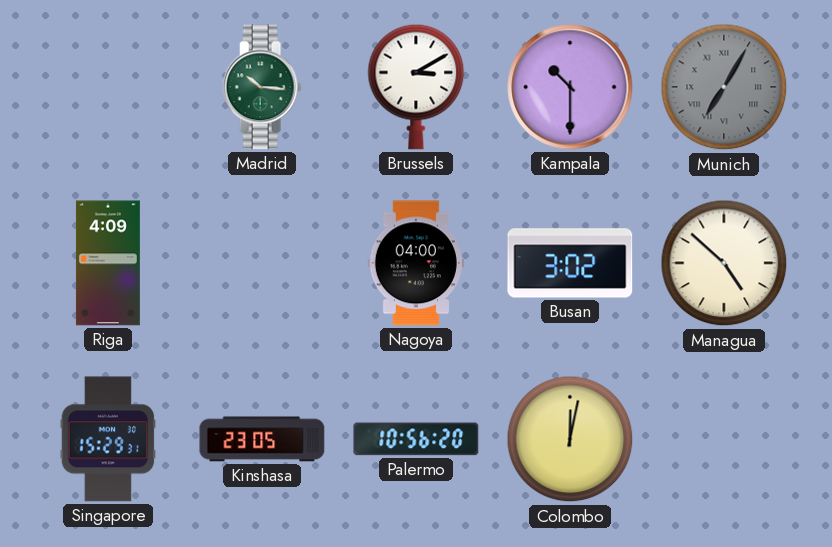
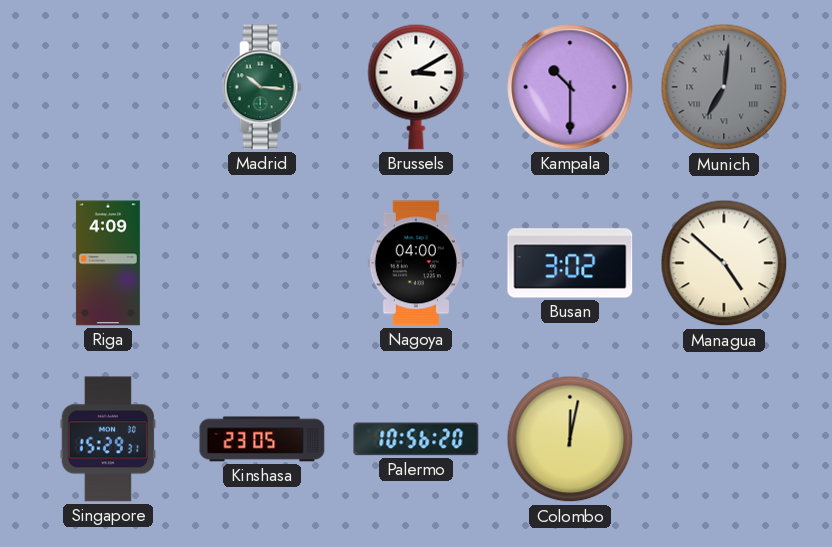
Munich: 7:05 -> 7:01
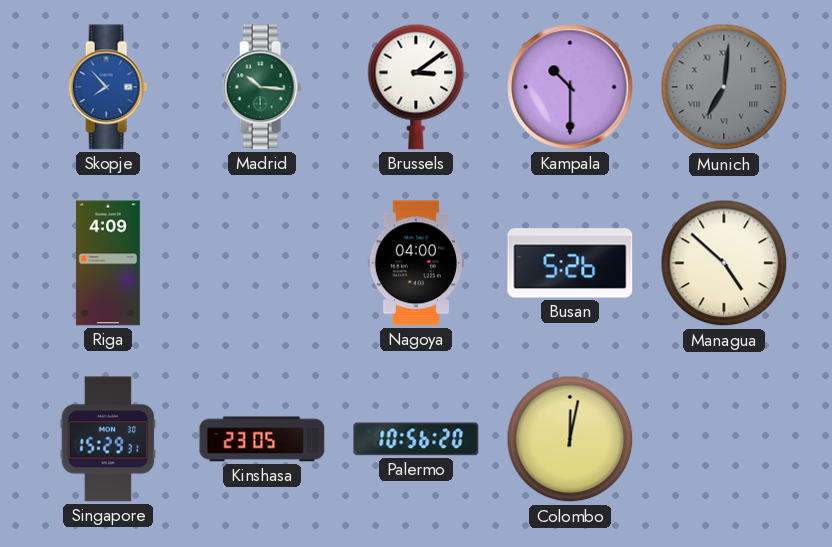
Skopje: none -> 7:53
Brussels: 3:10 -> 3:09
Busan: 3:02 -> 5:26
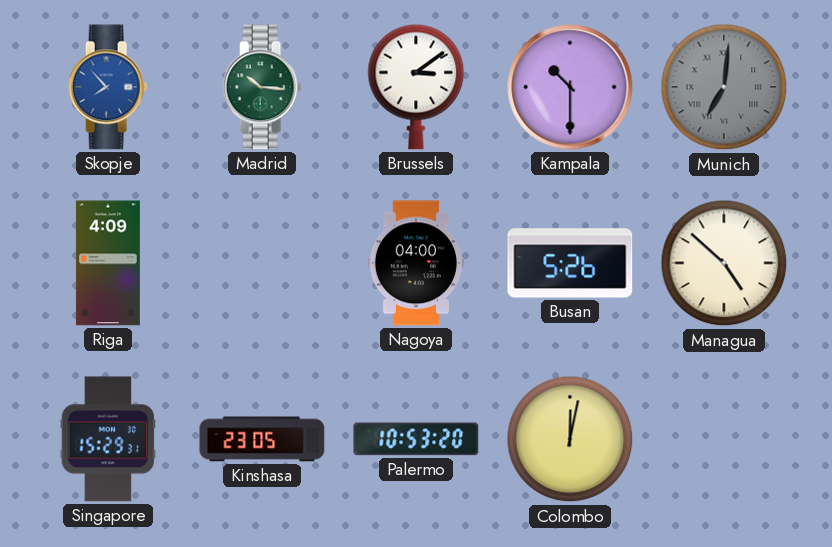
Palermo: 10:56 -> 10:53
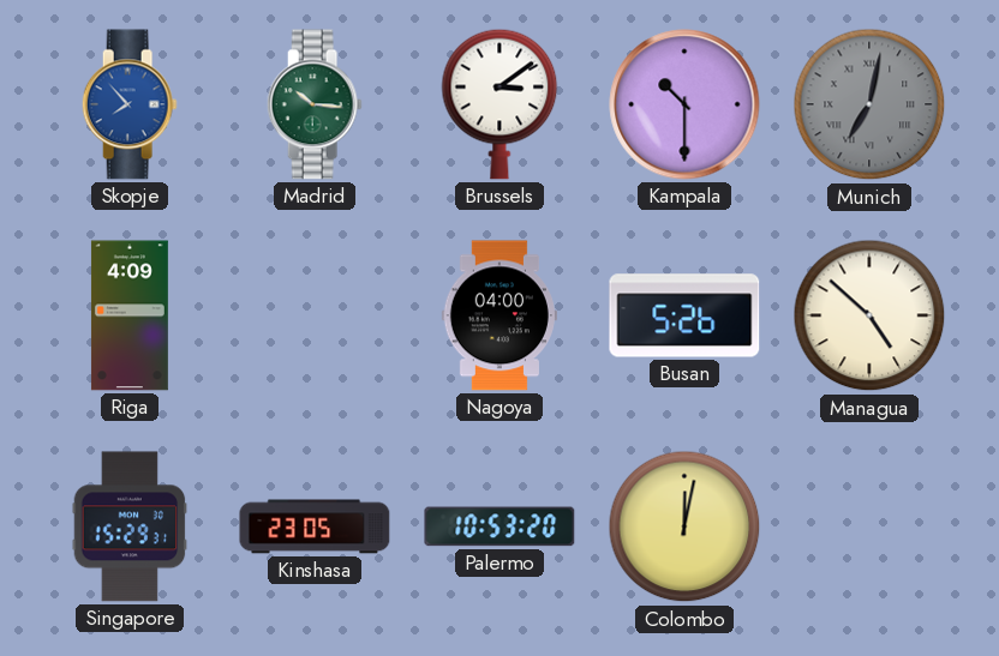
Munich: 7:01 -> 7:02
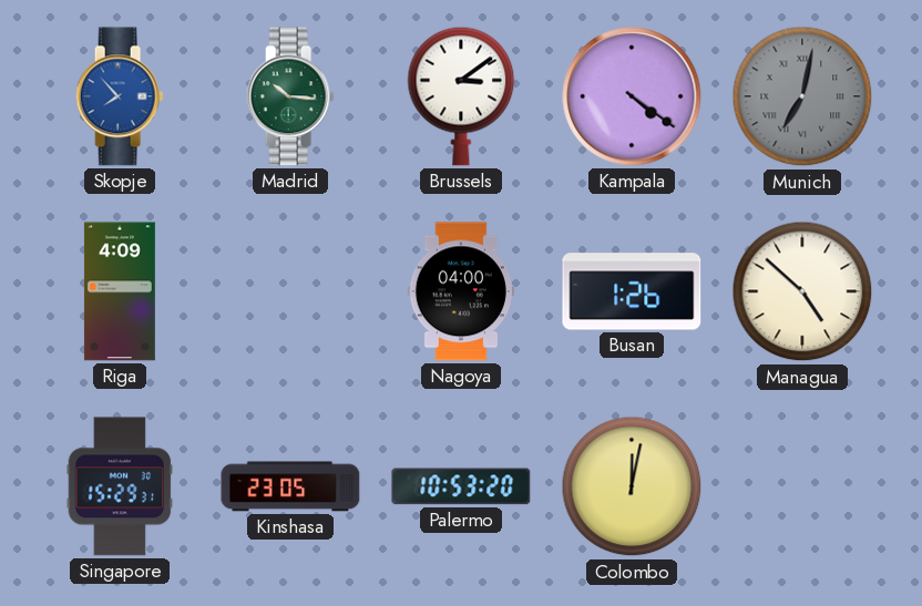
Kampala: 10:30 -> 4:21
Busan: 5:26 -> 1:26
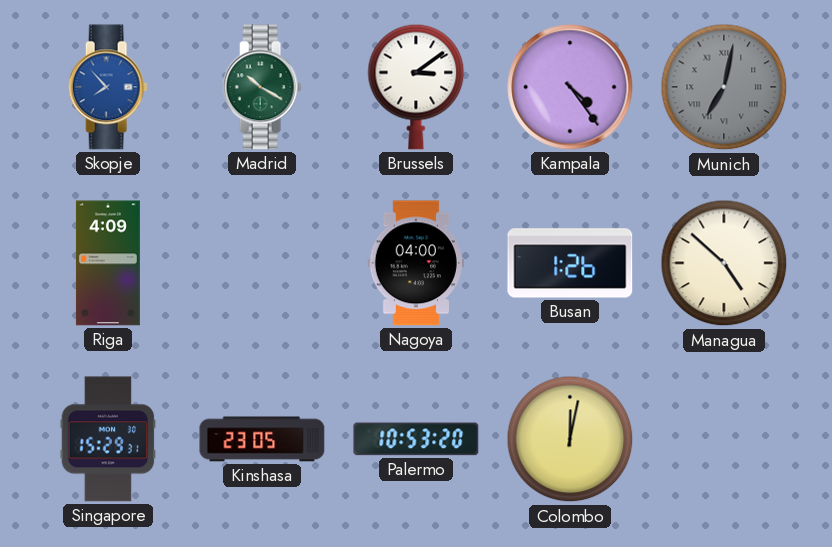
Madrid: 10:16 -> 10:20
Kampala: 4:21 -> 4:24
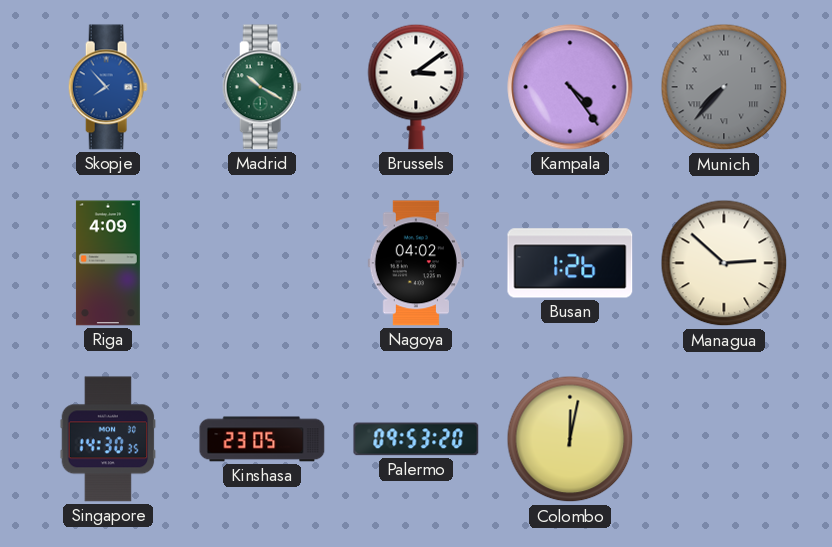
Munich: 7:02 -> 7:37
Nagoya: 04:00 -> 04:02
Managua: 4:52 -> 2:52
Singapore: 15:29 -> 14:30
Palermo: 10:53 -> 09:53
